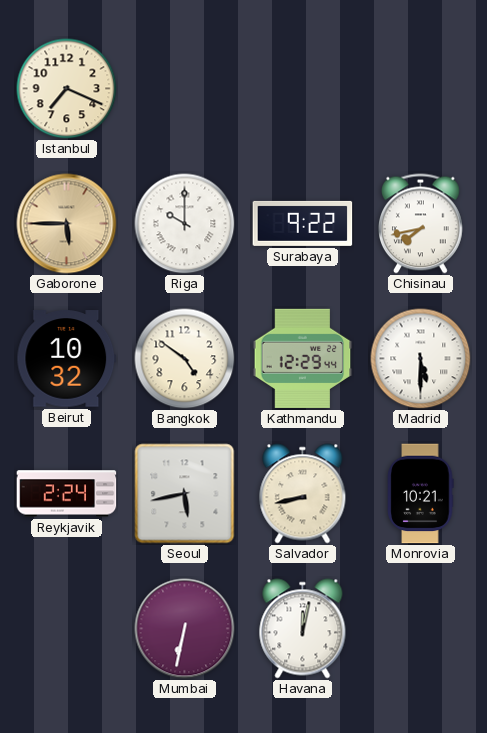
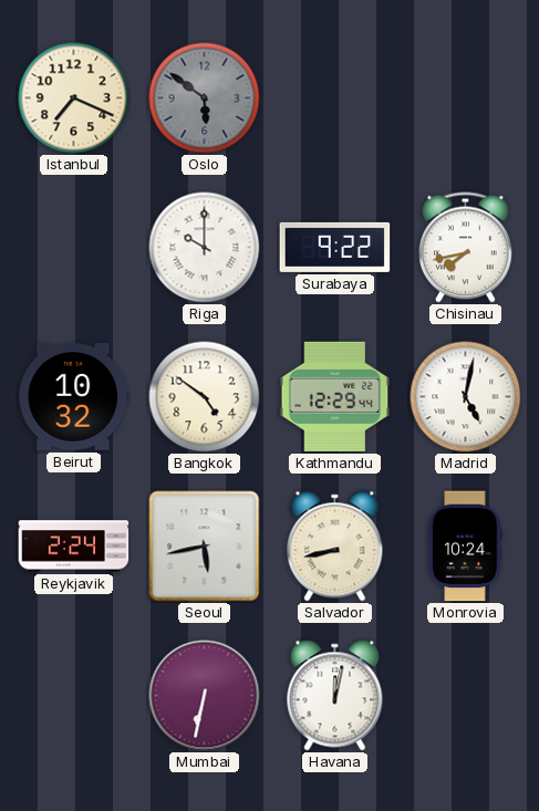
Oslo: none -> 5:51
Gaborone: 5:45 -> none
Madrid: 5:30 -> 5:02
Monrovia: 10:21 -> 10:24
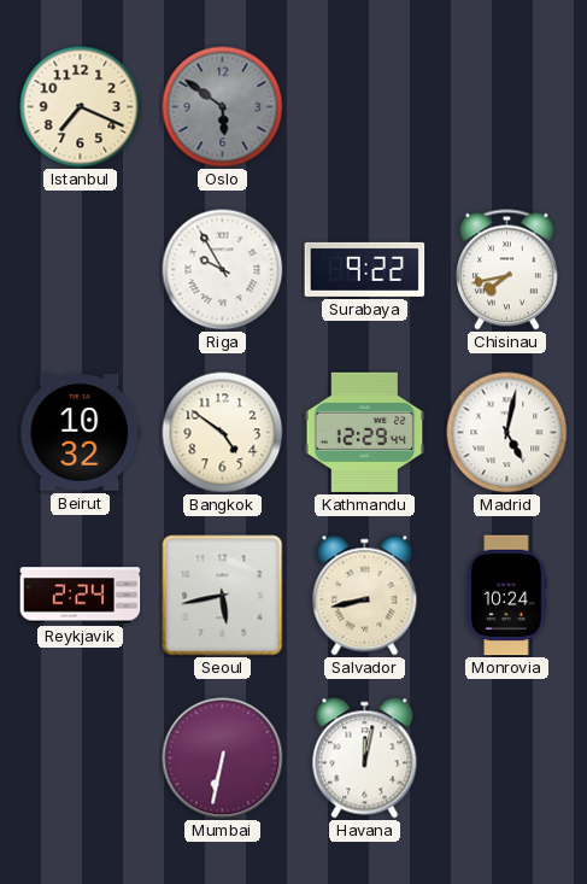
Riga: 10:00 -> 9:55
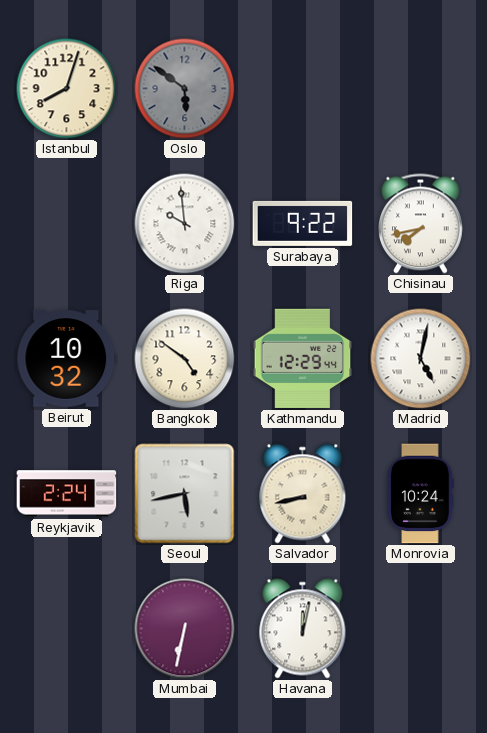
Istanbul: 7:19 -> 8:03
Riga: 9:55 -> 9:59
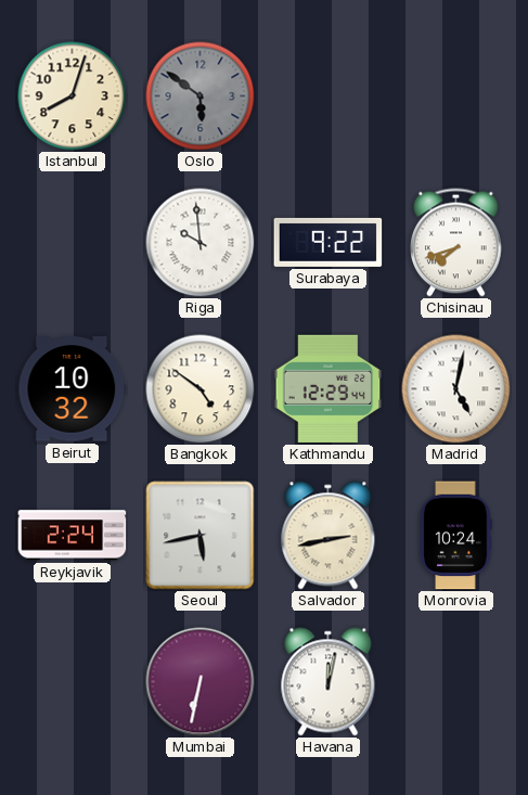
Chisinau: 7:43 -> 7:42
Salvador: 8:43 -> 2:43
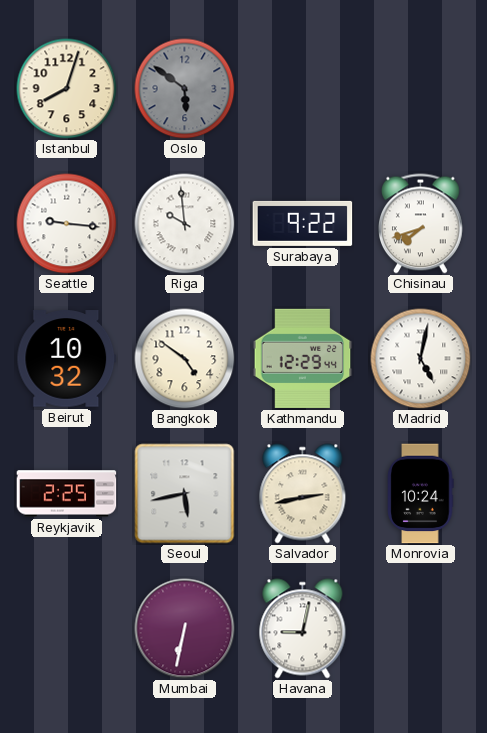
Seattle: none -> 9:16
Reykjavik: 2:24 -> 2:25
Havana: 12:02 -> 9:02
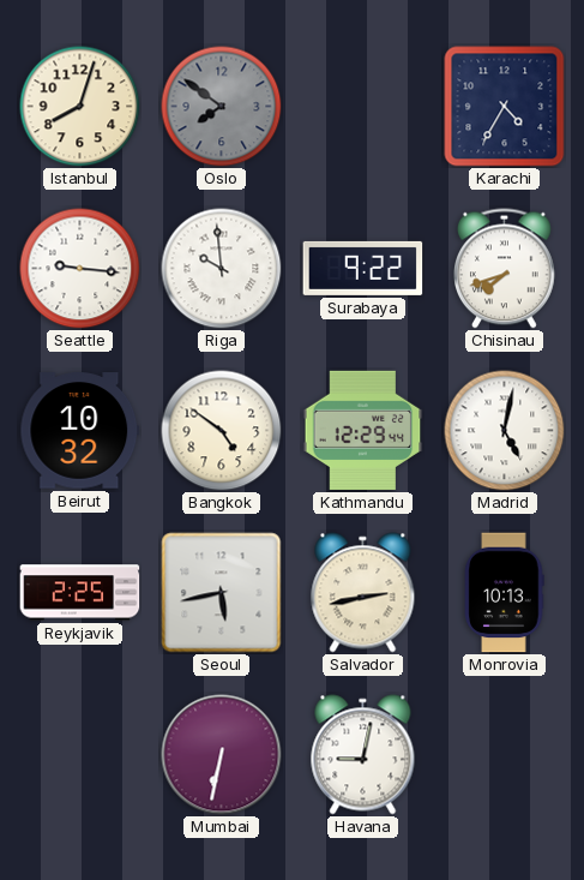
Oslo: 5:51 -> 7:51
Karachi: none -> 4:35
Monrovia: 10:24 -> 10:13
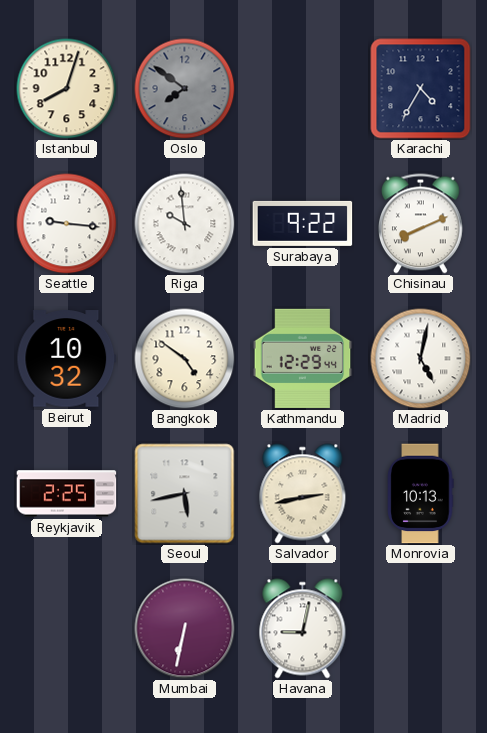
Chisinau: 7:42 -> 8:11
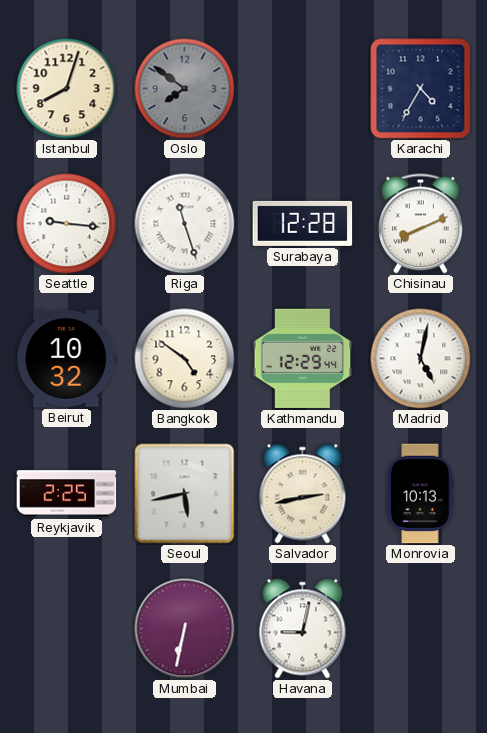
Riga: 9:59 -> 11:27
Surabaya: 9:22 -> 12:28
